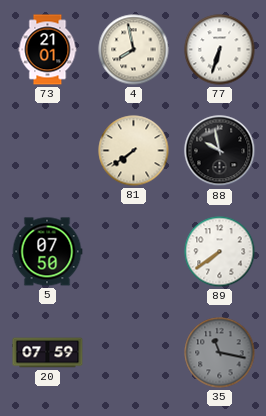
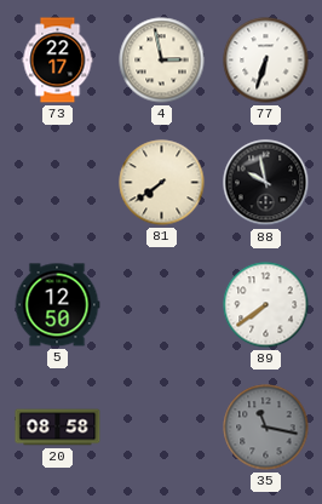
73: 21:01 -> 22:17
4: 7:58 -> 2:58
5: 07:50 -> 12:50
20: 07:59 -> 08:58
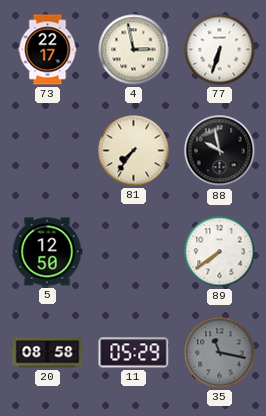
81: 7:39 -> 7:36
11: none -> 05:29
